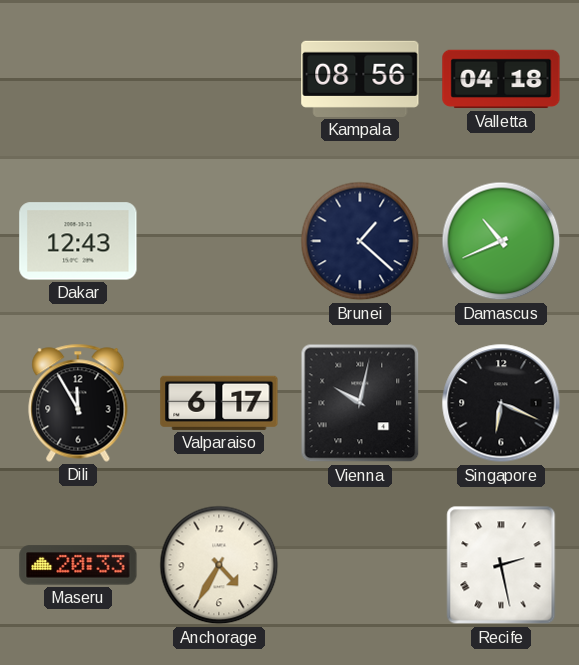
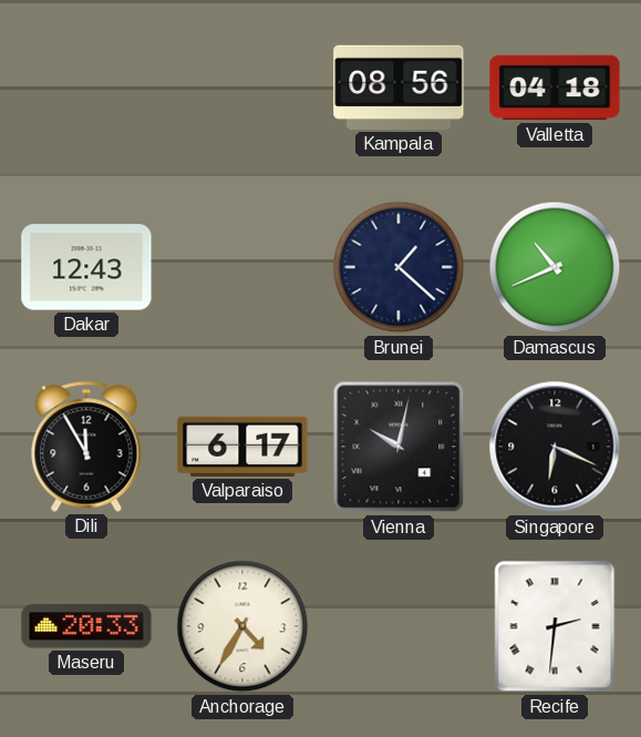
Recife: 2:28 -> 2:31
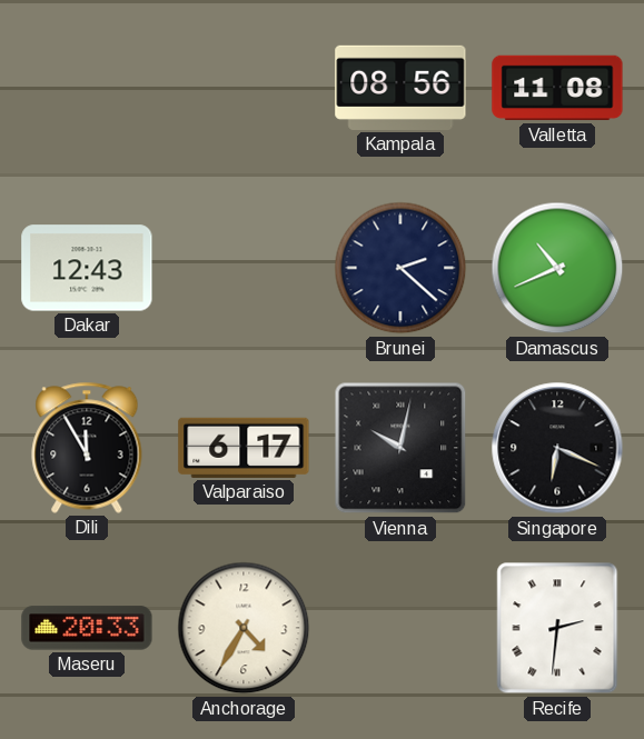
Valletta: 04:18 -> 11:08
Brunei: 1:22 -> 2:22
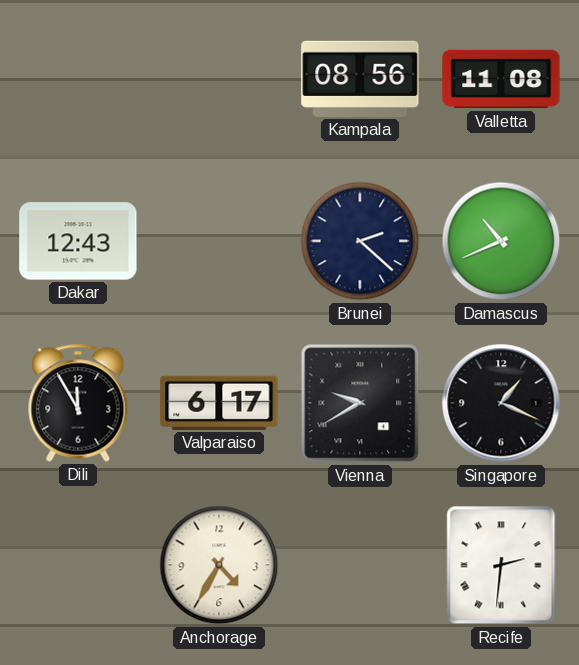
Vienna: 10:02 -> 9:40
Singapore: 6:19 -> 1:19
Maseru: 20:33 -> none
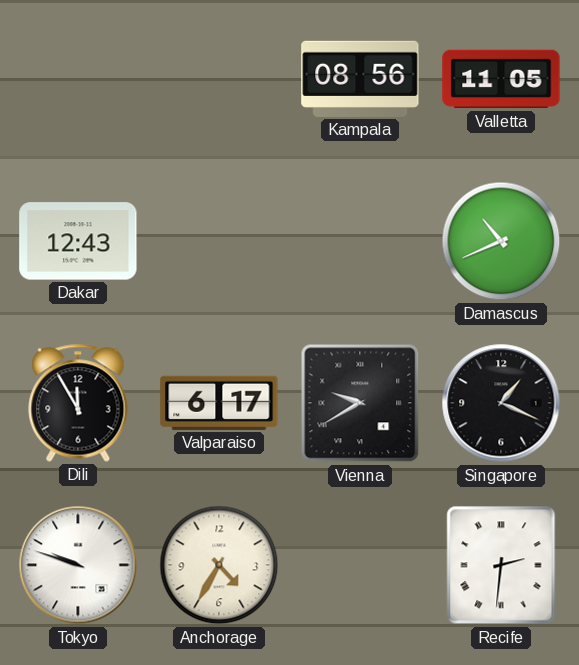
Valletta: 11:08 -> 11:05
Brunei: 2:22 -> none
Tokyo: none -> 9:48
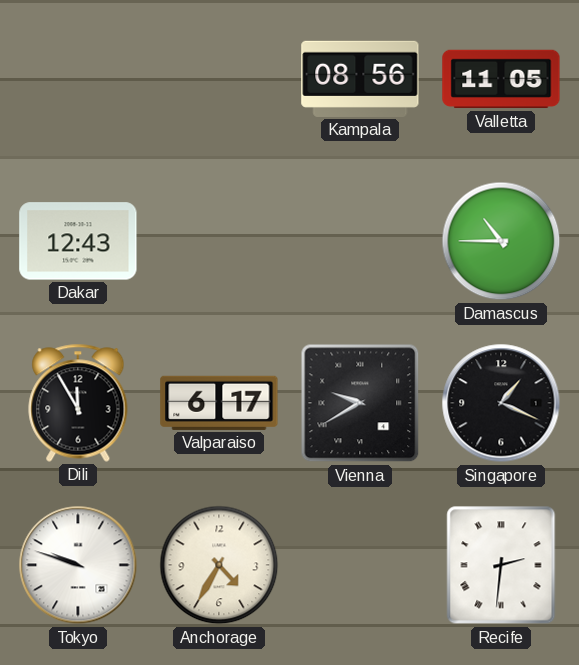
Damascus: 10:41 -> 10:45
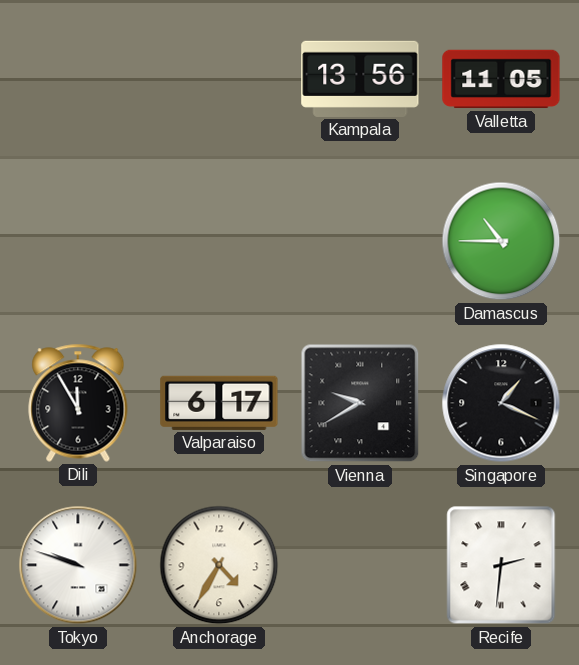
Kampala: 08:56 -> 13:56
Dakar: 12:43 -> none
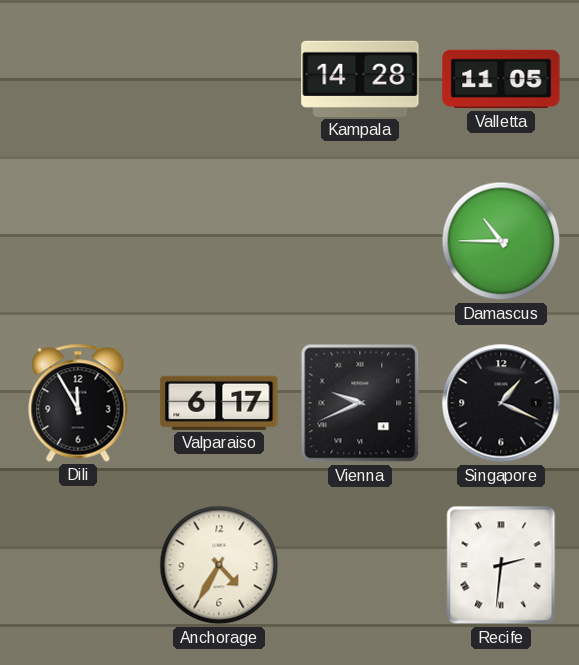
Kampala: 13:56 -> 14:28
Vienna: 9:40 -> 9:41
Tokyo: 9:48 -> none
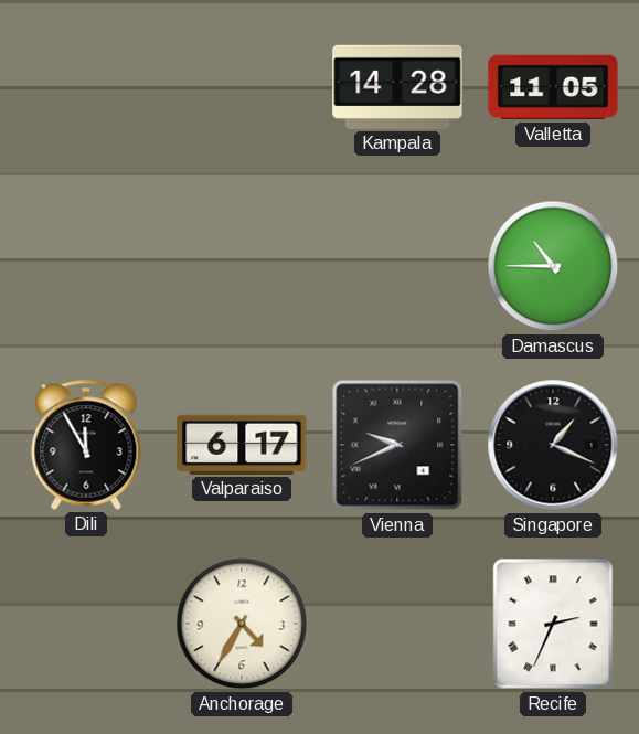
Recife: 2:31 -> 2:34
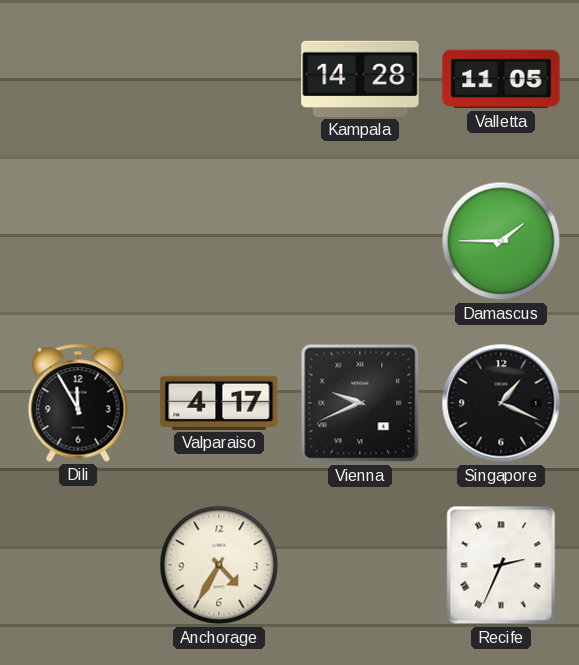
Damascus: 10:45 -> 1:45
Valparaiso: 6:17 -> 4:17
